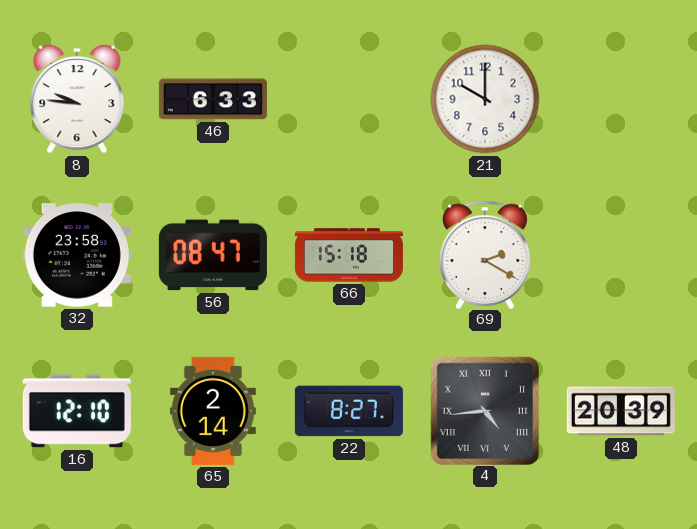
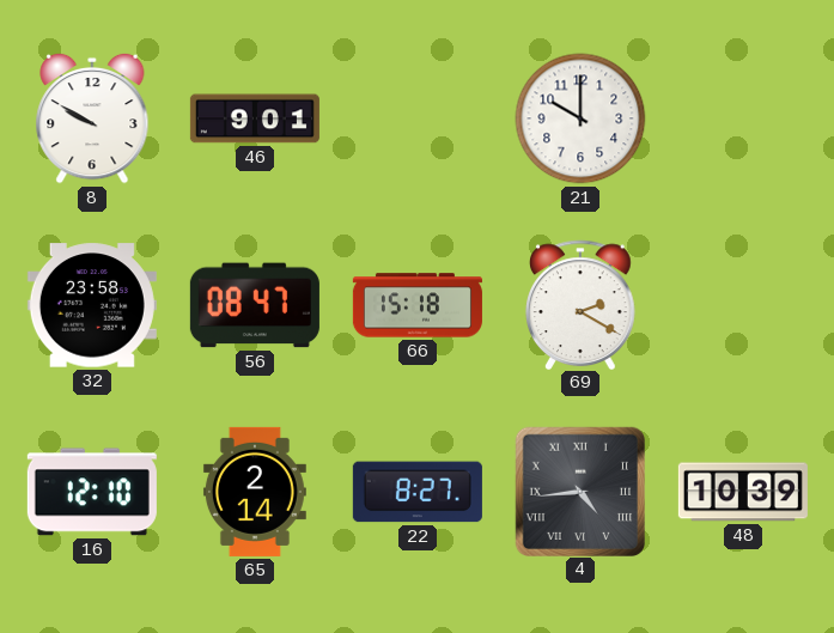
8: 9:46 -> 9:50
46: 6:33 -> 9:01
48: 20:39 -> 10:39
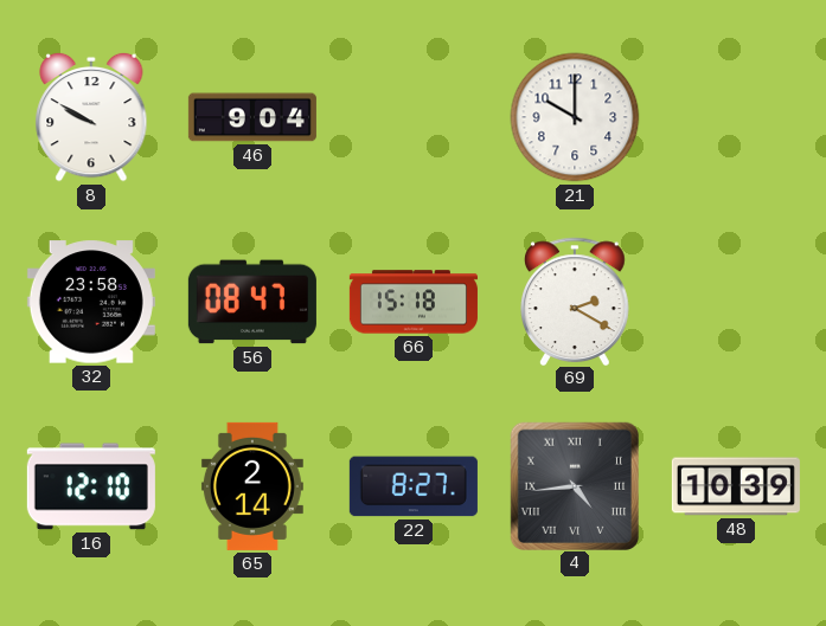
46: 9:01 -> 9:04
